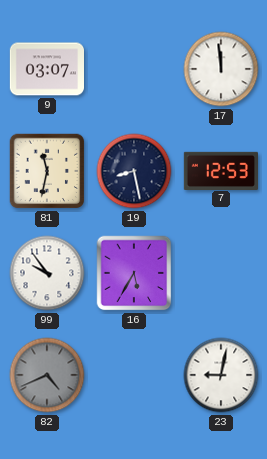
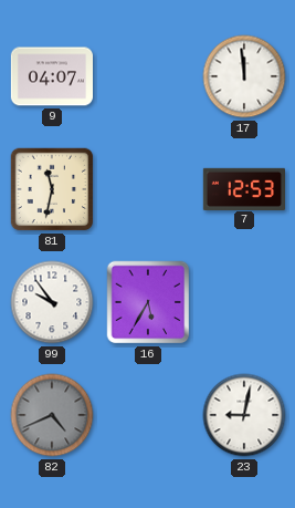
9: 03:07 -> 04:07
19: 8:28 -> none
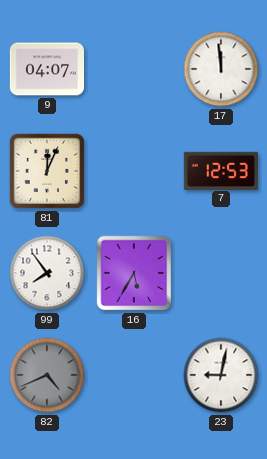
81: 11:32 -> 12:04
99: 9:54 -> 7:54
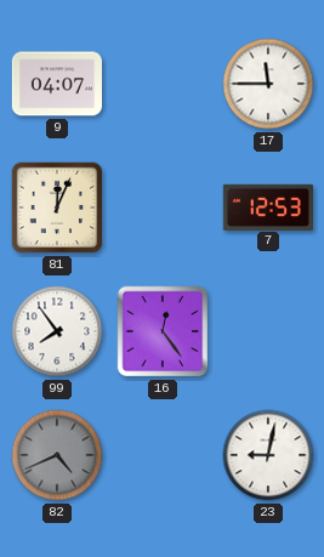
17: 11:59 -> 11:45
16: 5:35 -> 12:24
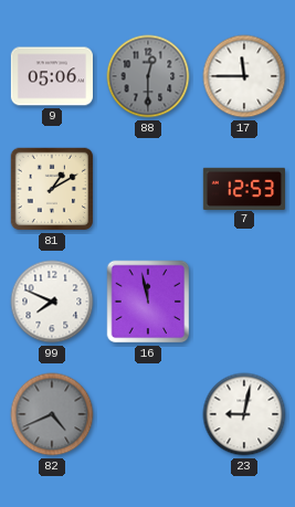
9: 04:07 -> 05:06
88: none -> 12:30
81: 12:04 -> 1:10
99: 7:54 -> 7:49
16: 12:24 -> 11:58
